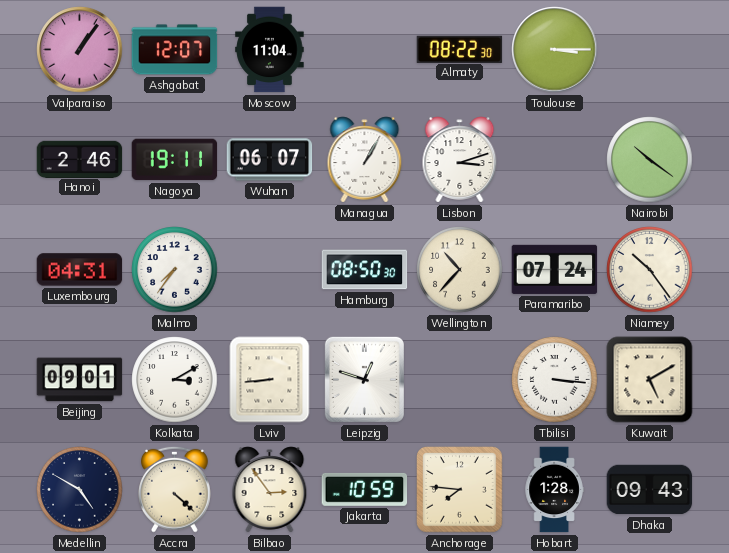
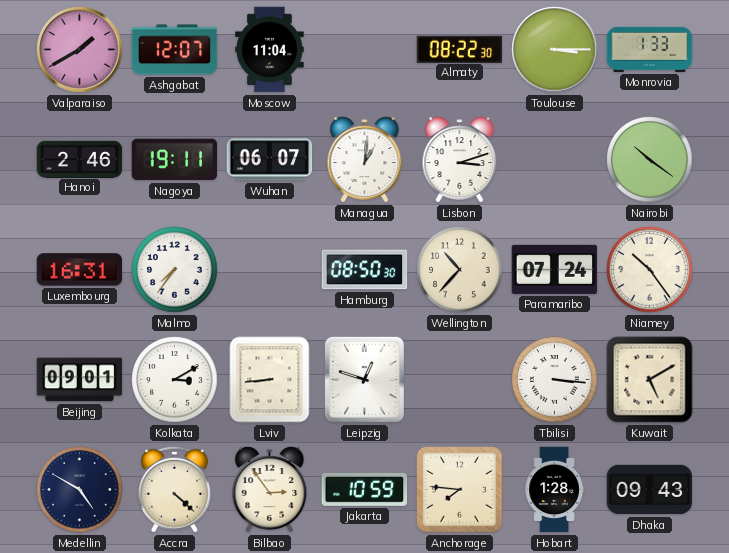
Valparaiso: 1:06 -> 1:40
Monrovia: none -> 1:33
Managua: 1:05 -> 1:01
Luxembourg: 04:31 -> 16:31
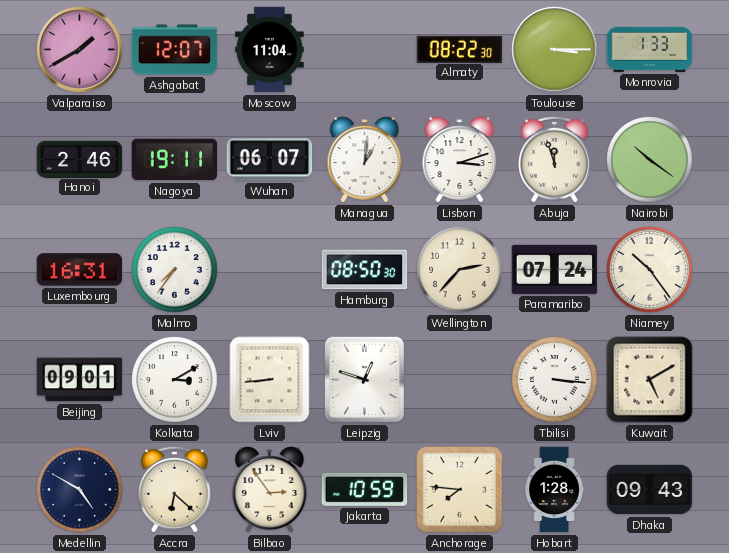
Abuja: none -> 11:57
Wellington: 10:37 -> 2:37
Accra: 4:22 -> 6:22
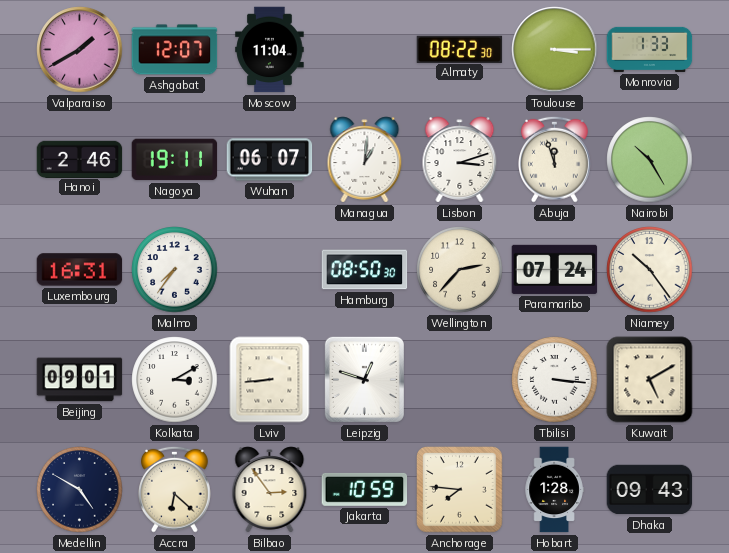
Nairobi: 10:21 -> 10:25
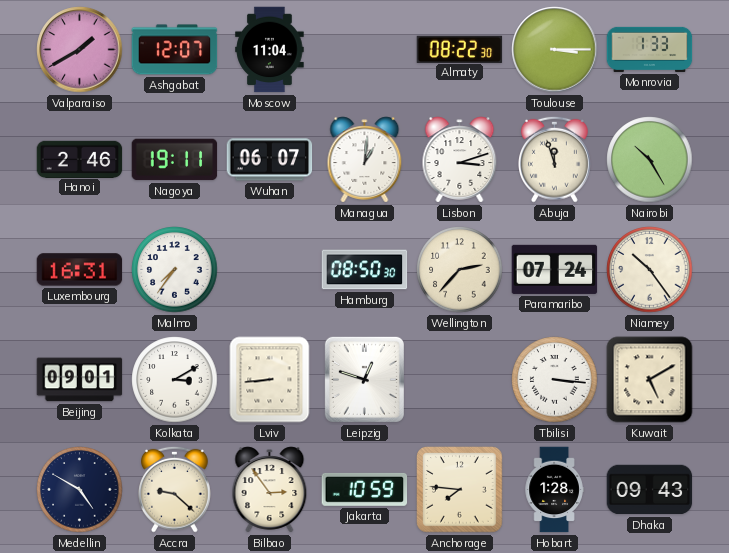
Accra: 6:22 -> 9:22
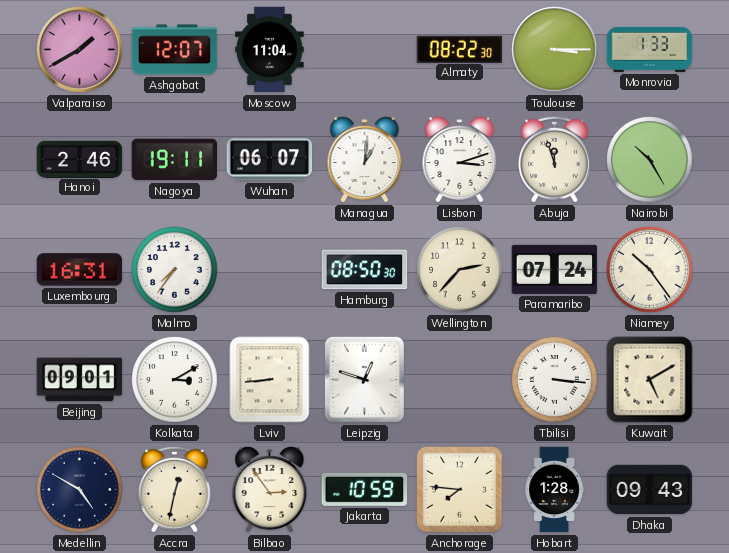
Accra: 9:22 -> 12:32
